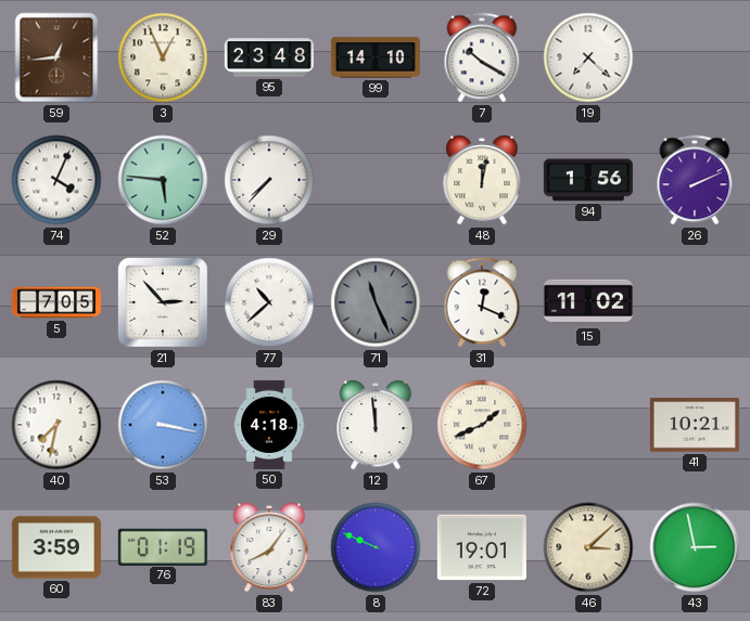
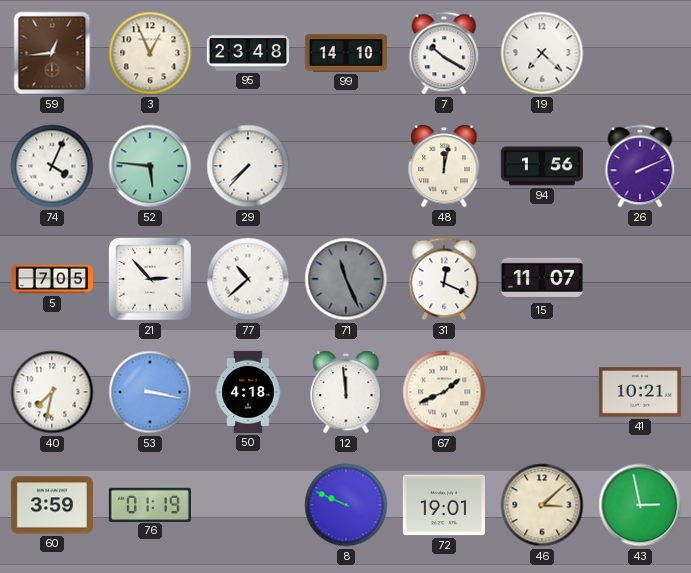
15: 11:02 -> 11:07
83: 8:06 -> none
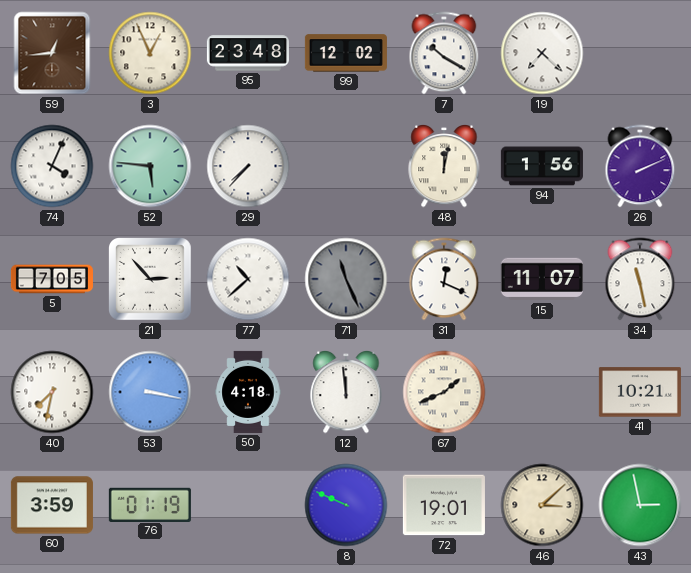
99: 14:10 -> 12:02
34: none -> 11:28
